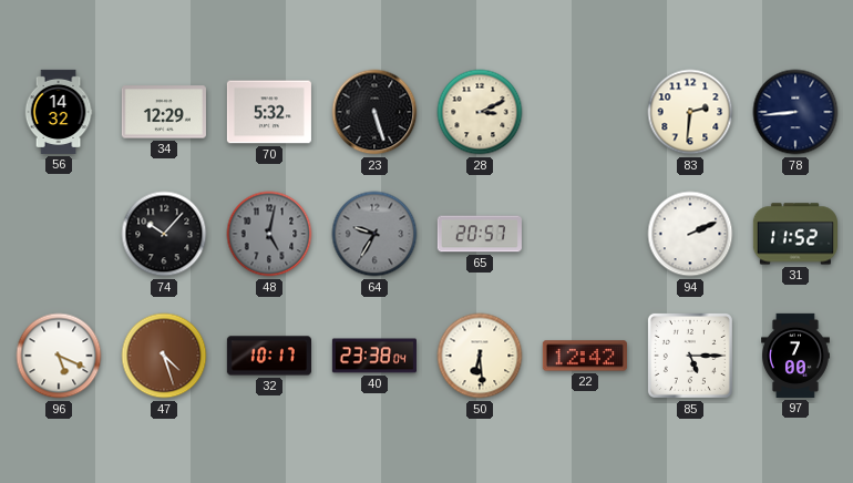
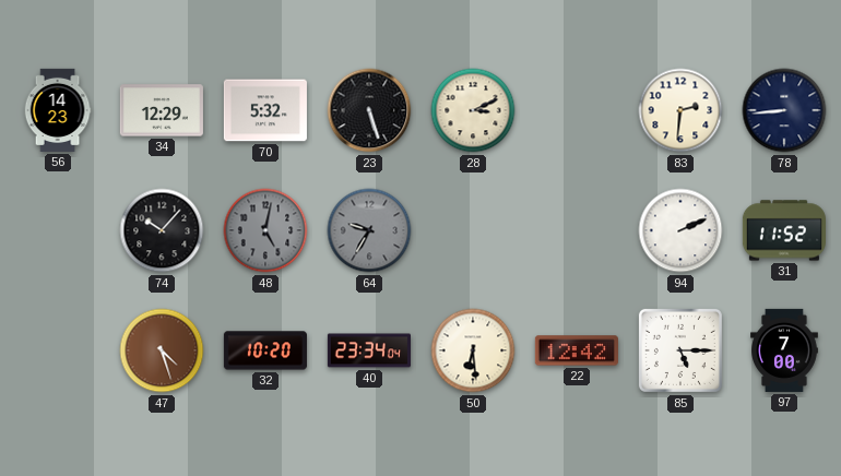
56: 14:32 -> 14:23
65: 20:57 -> none
96: 5:19 -> none
32: 10:17 -> 10:20
40: 23:38 -> 23:34
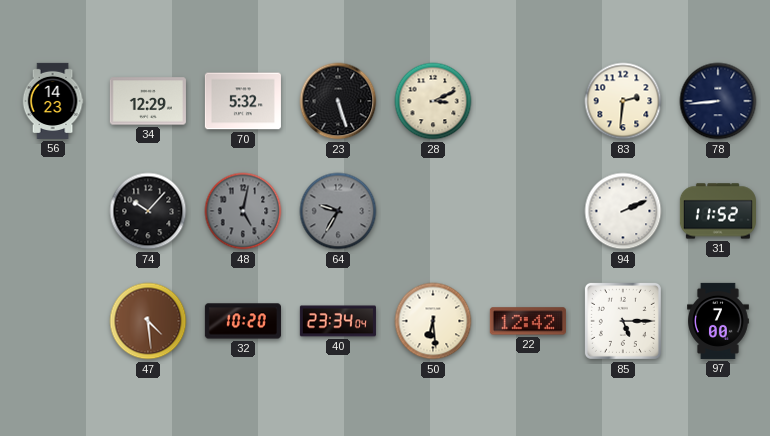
47: 4:27 -> 4:29
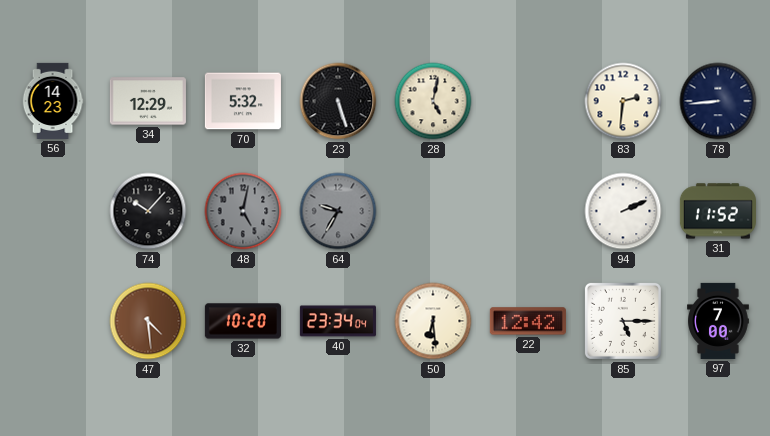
28: 3:11 -> 5:02
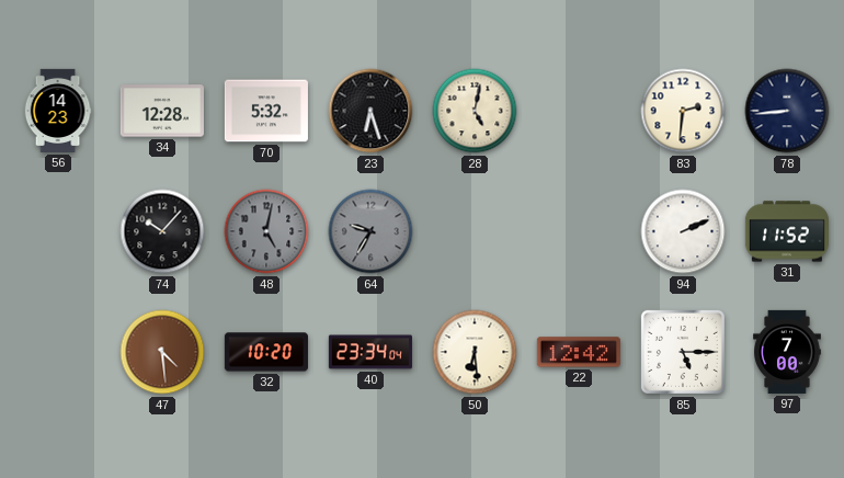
34: 12:29 -> 12:28
23: 5:27 -> 6:27
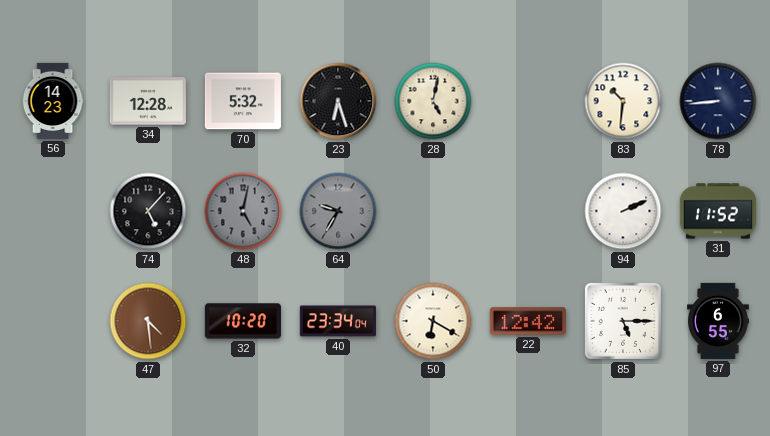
83: 2:31 -> 10:31
74: 10:07 -> 5:07
50: 6:29 -> 6:20
97: 7:00 -> 6:55
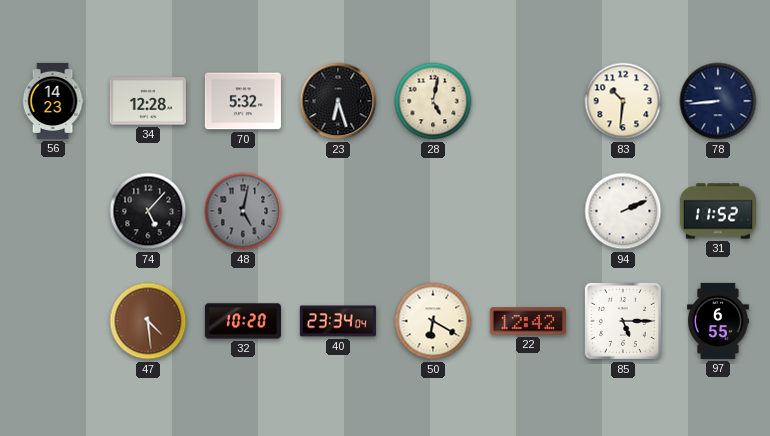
64: 9:35 -> none
